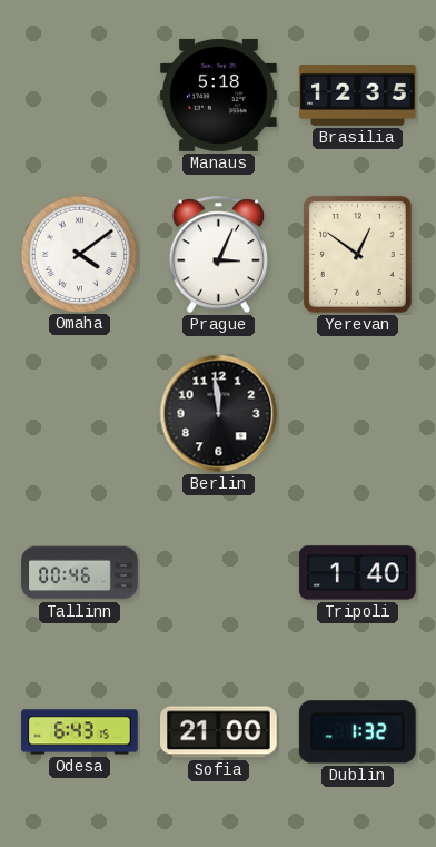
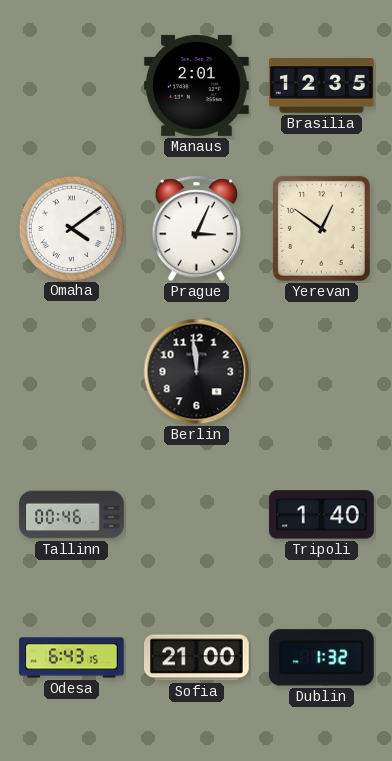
Manaus: 5:18 -> 2:01
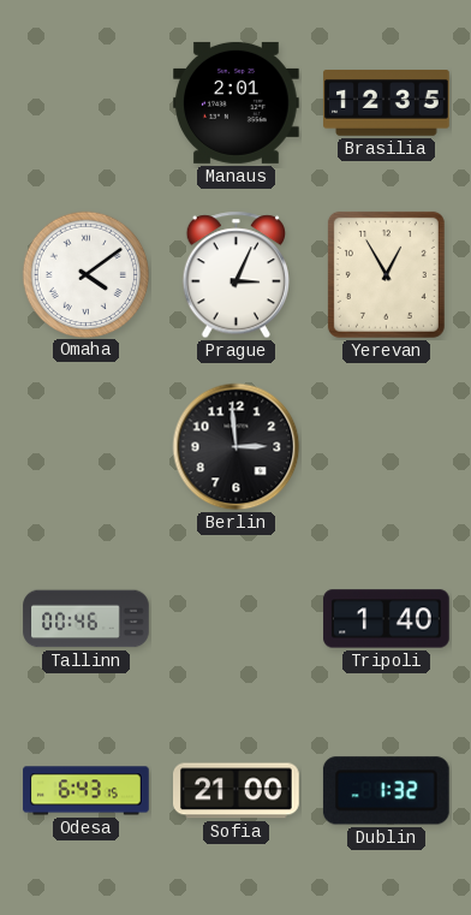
Yerevan: 12:51 -> 12:55
Berlin: 11:59 -> 2:59
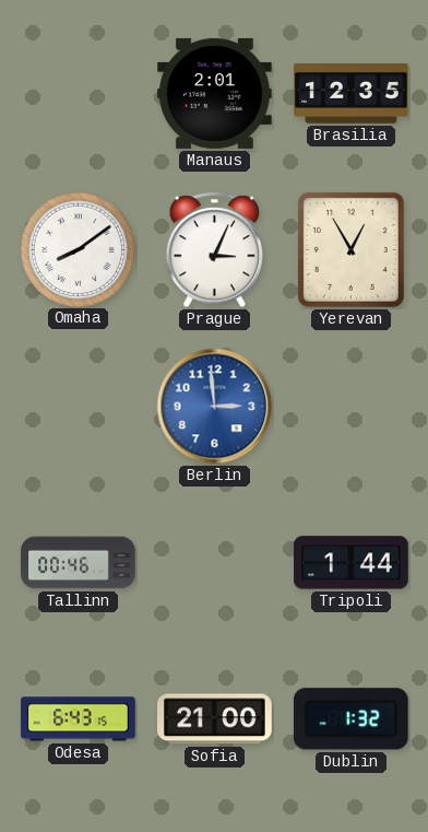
Omaha: 4:09 -> 8:09
Berlin dial: black -> blue
Tripoli: 1:40 -> 1:44
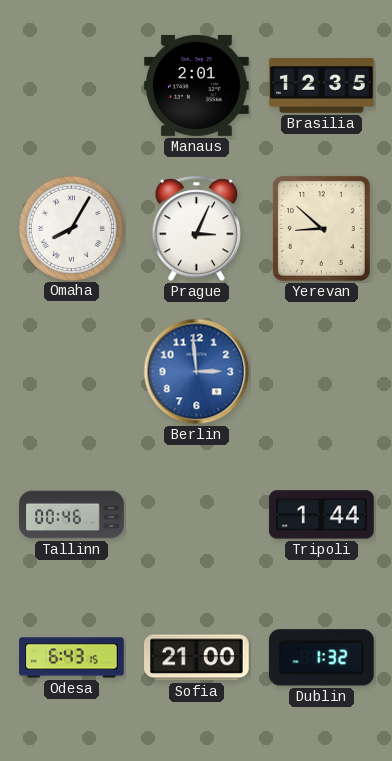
Omaha: 8:09 -> 8:05
Yerevan: 12:55 -> 8:52
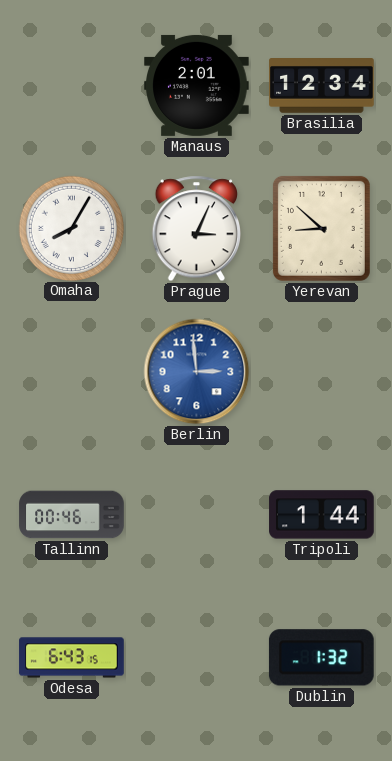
Brasilia: 12:35 -> 12:34
Sofia: 21:00 -> none
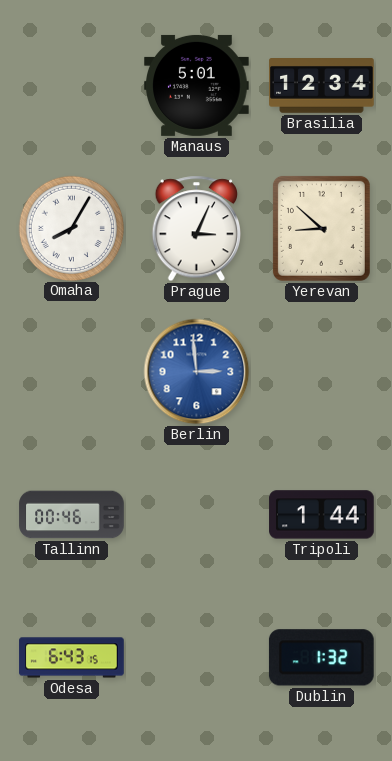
Manaus: 2:01 -> 5:01
